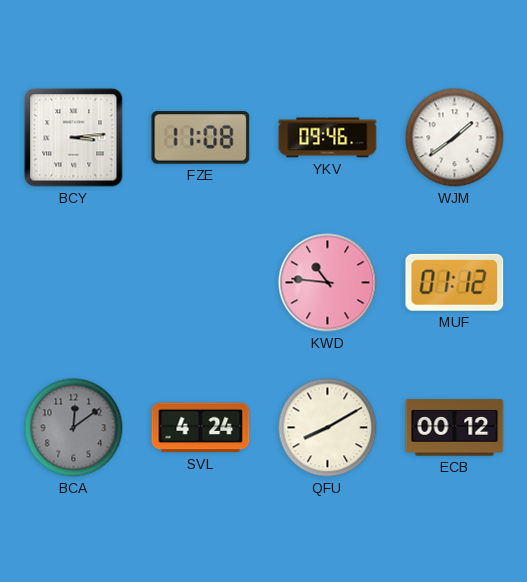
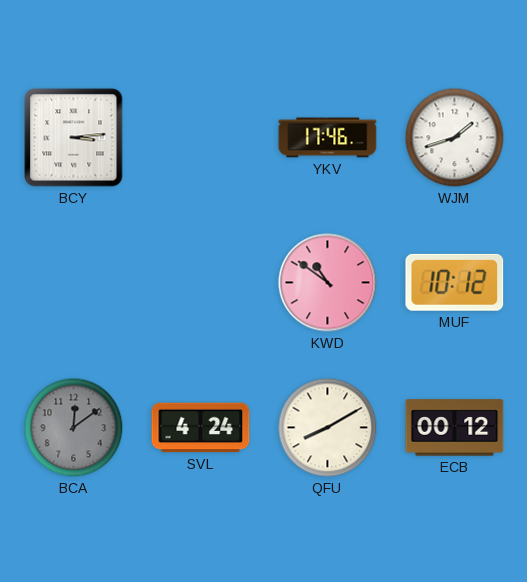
FZE: 11:08 -> none
YKV: 09:46 -> 17:46
WJM: 1:39 -> 1:42
KWD: 10:46 -> 10:51
MUF: 01:12 -> 10:12
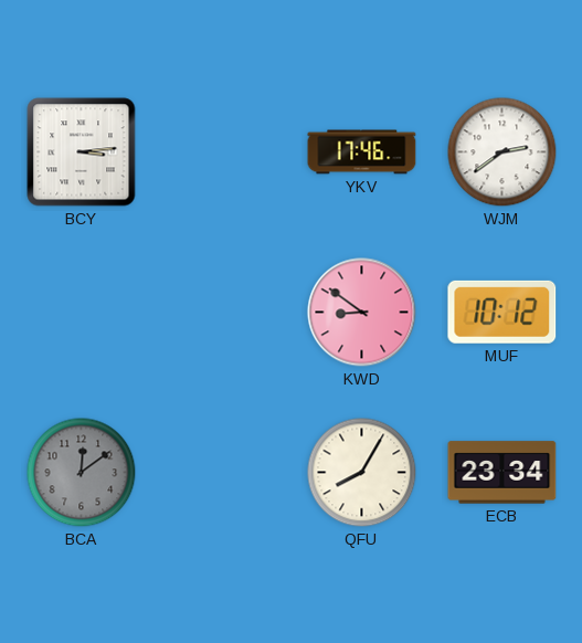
WJM: 1:42 -> 2:39
KWD: 10:51 -> 8:51
SVL: 4:24 -> none
QFU: 8:10 -> 8:05
ECB: 00:12 -> 23:34
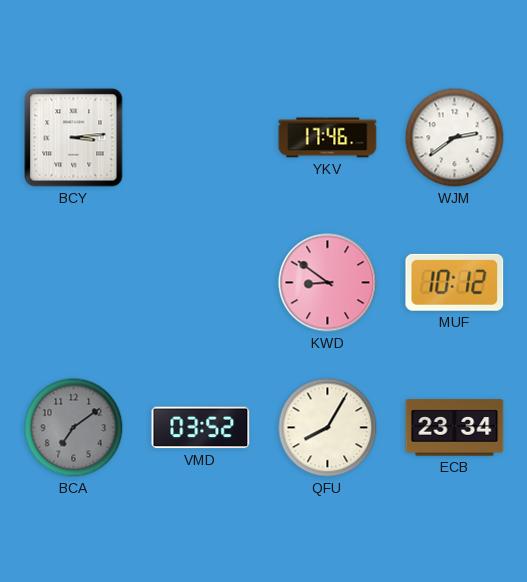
BCA: 12:09 -> 7:09
VMD: none -> 03:52
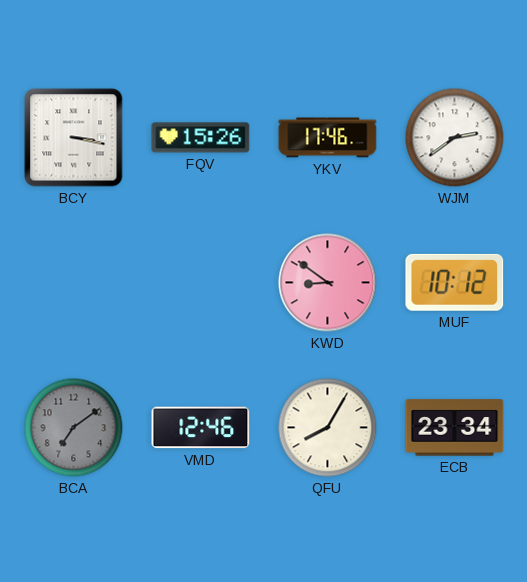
BCY: 3:14 -> 3:17
FQV: none -> 15:26
VMD: 03:52 -> 12:46
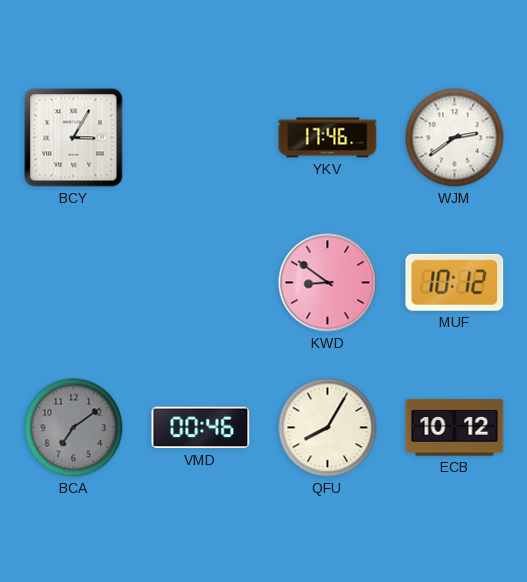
BCY: 3:17 -> 3:05
FQV: 15:26 -> none
VMD: 12:46 -> 00:46
ECB: 23:34 -> 10:12
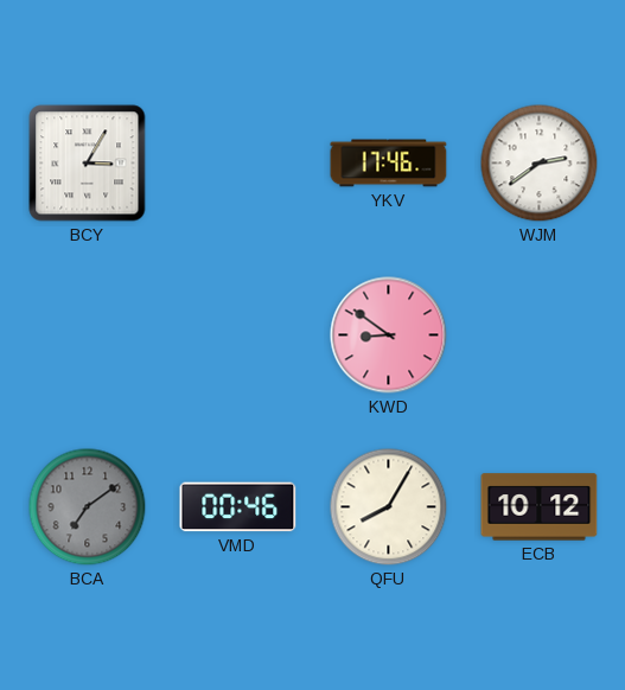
MUF: 10:12 -> none
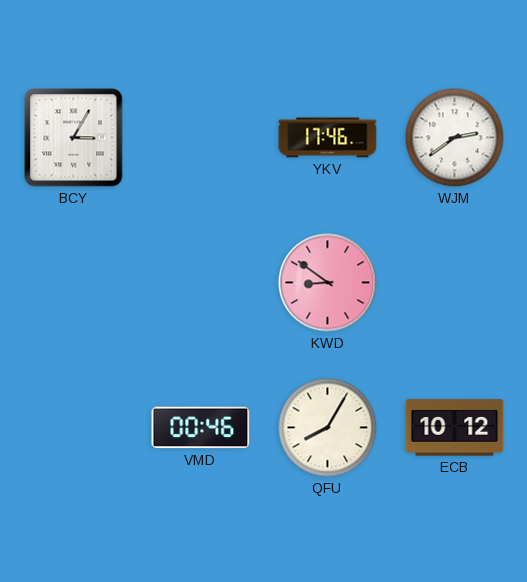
BCA: 7:09 -> none
